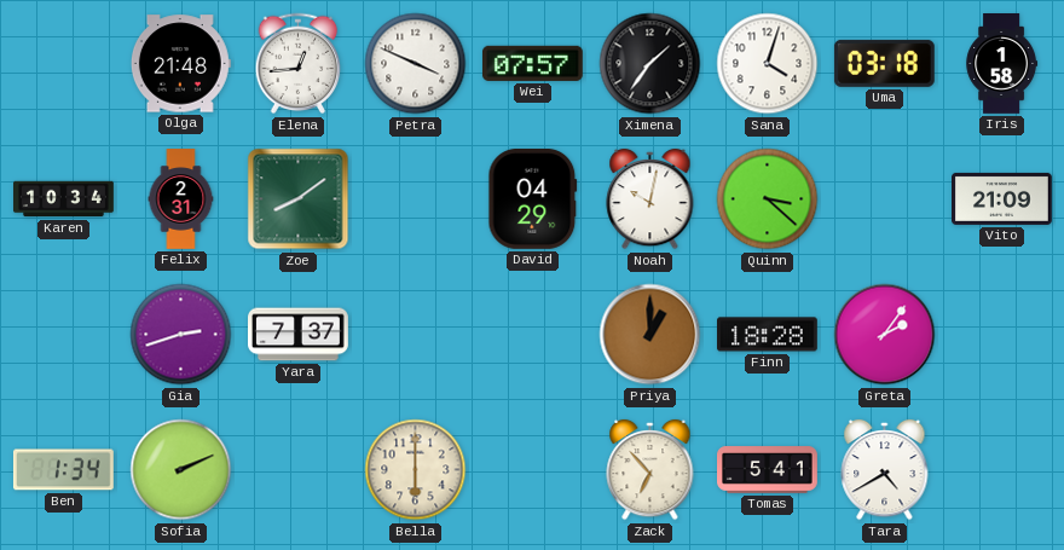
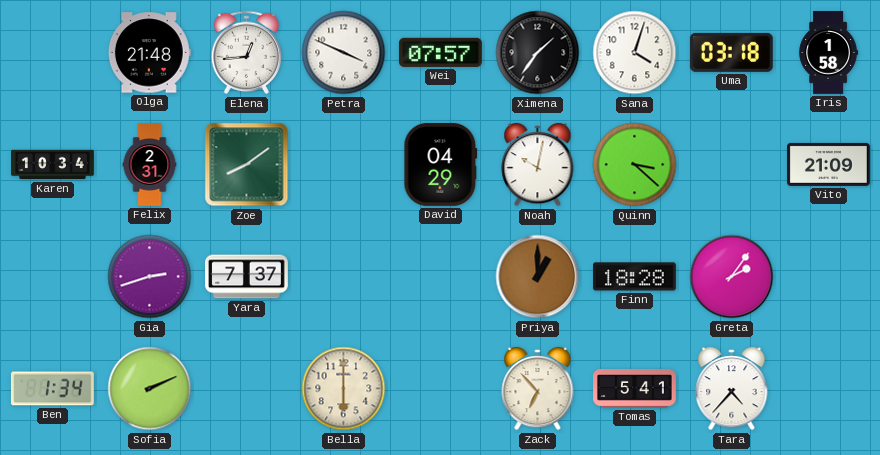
Tara: 4:40 -> 4:37
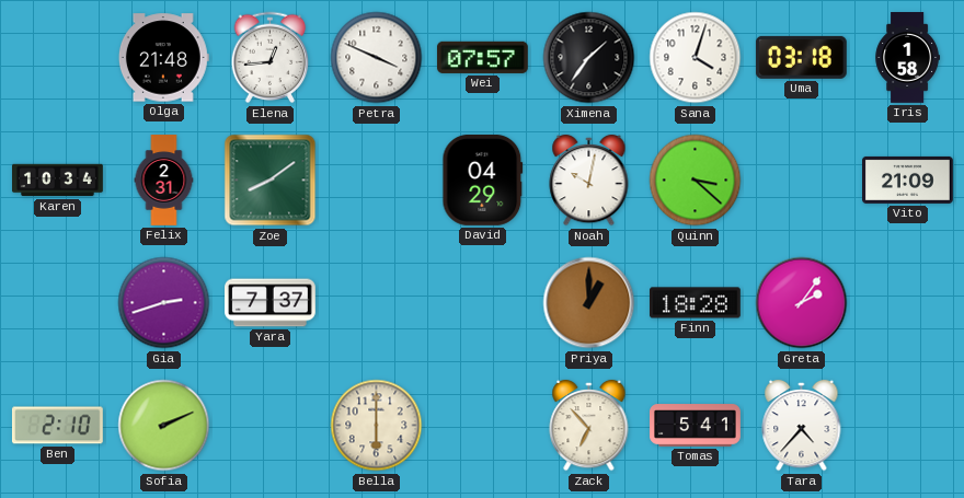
Ben: 1:34 -> 2:10
